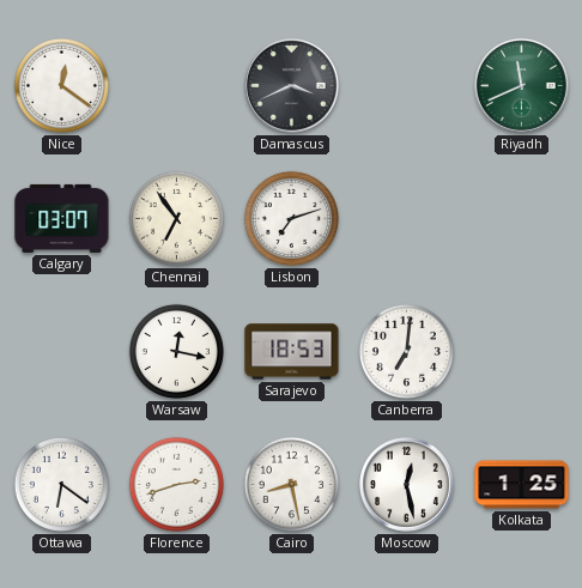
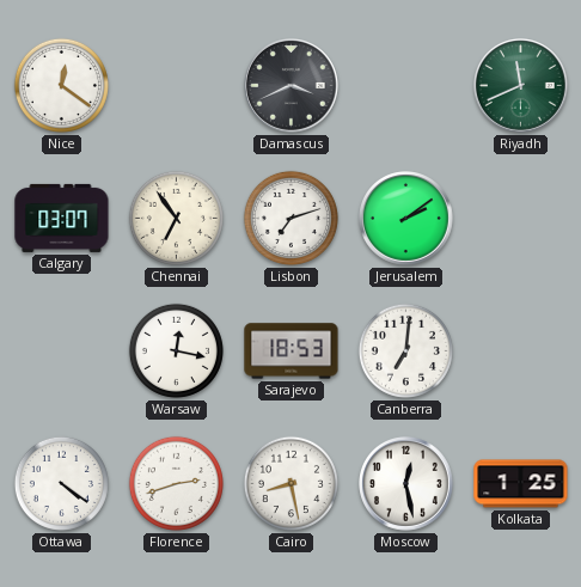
Jerusalem: none -> 2:09
Ottawa: 6:21 -> 4:21
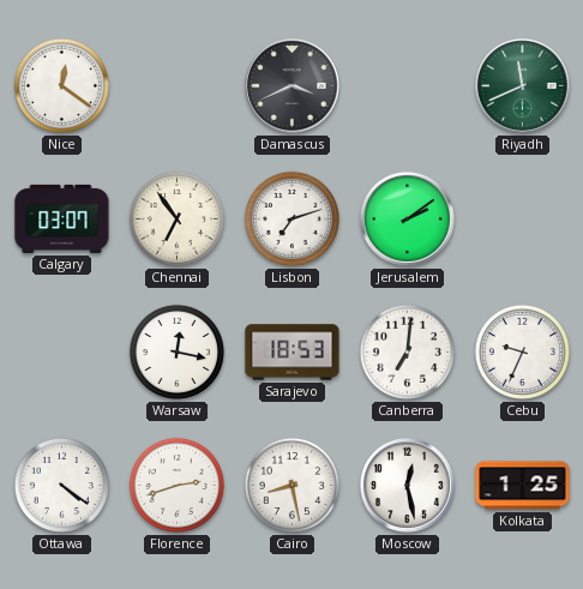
Cebu: none -> 9:34
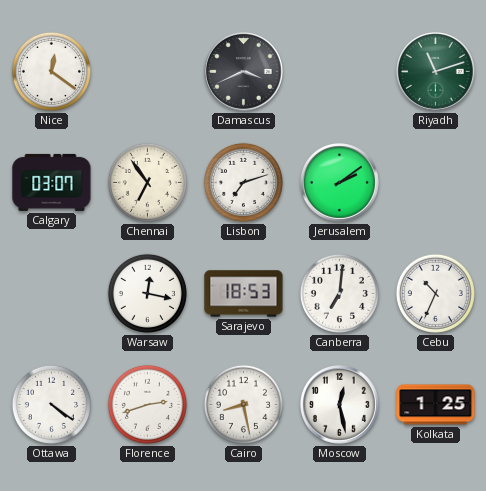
Riyadh: 11:41 -> 11:12
Cebu: 9:34 -> 10:34
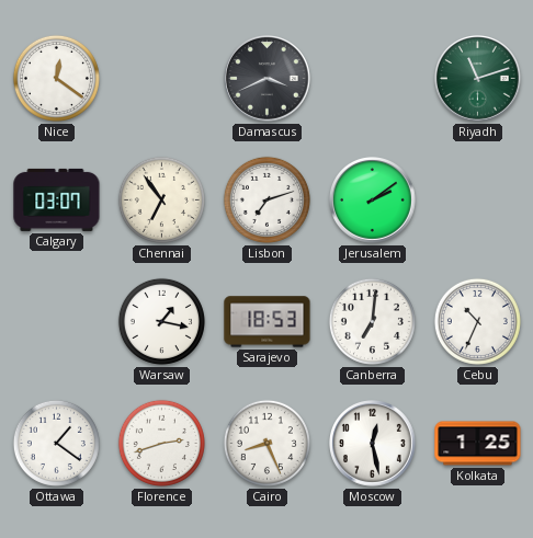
Warsaw: 12:17 -> 1:17
Ottawa: 4:21 -> 1:21
Cairo: 8:28 -> 8:26
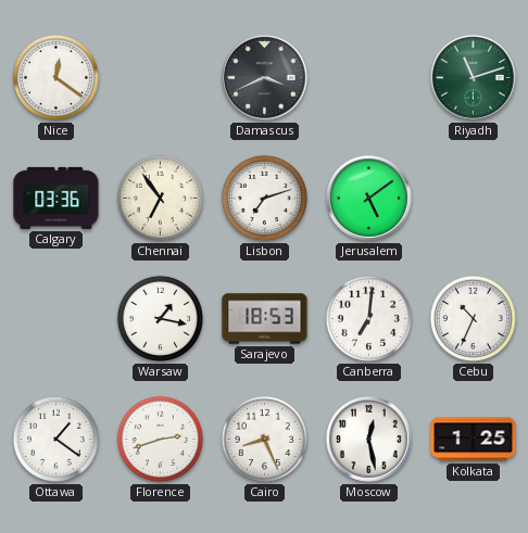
Calgary: 03:07 -> 03:36
Jerusalem: 2:09 -> 5:09
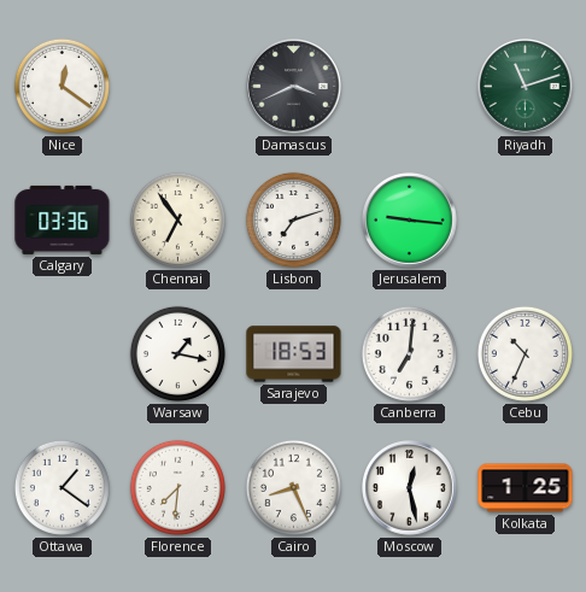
Jerusalem: 5:09 -> 9:16
Florence: 2:42 -> 7:31
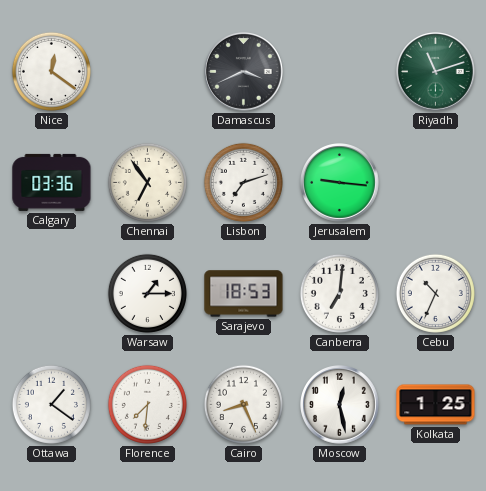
Warsaw: 1:17 -> 1:15
